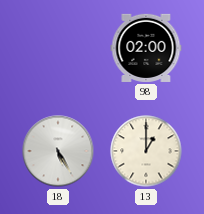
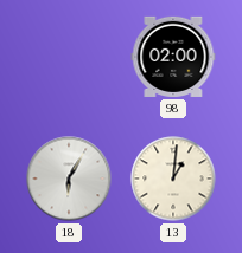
18: 5:25 -> 6:05
13: 1:00 -> 1:01
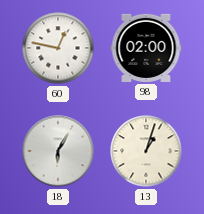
60: none -> 12:47
13: 1:01 -> 1:03
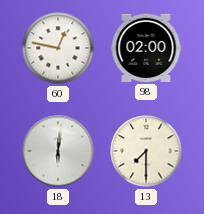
18: 6:05 -> 6:01
13: 1:03 -> 7:30
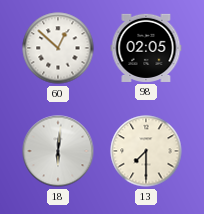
60: 12:47 -> 12:52
98: 02:00 -> 02:05
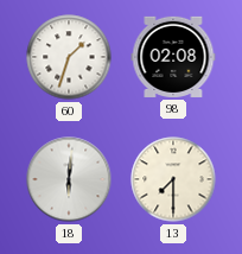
60: 12:52 -> 1:33
98: 02:05 -> 02:08
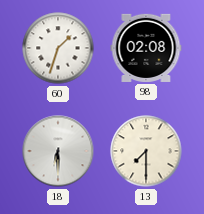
18: 6:01 -> 6:30
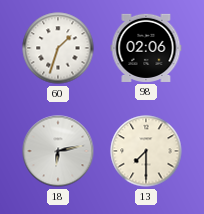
98: 02:08 -> 02:06
18: 6:30 -> 6:13
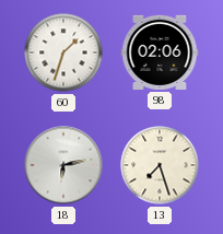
13: 7:30 -> 7:27
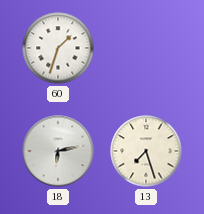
98: 02:06 -> none
